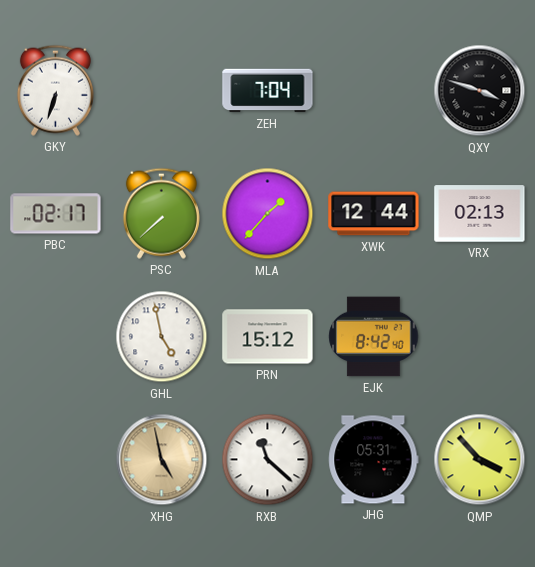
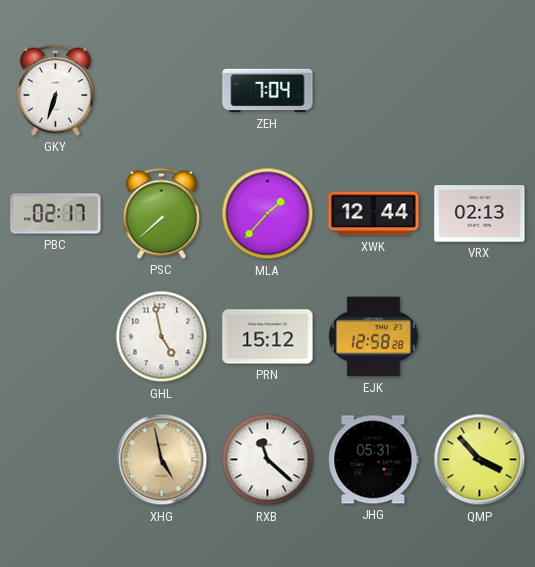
QXY: 3:48 -> none
EJK: 8:42 -> 12:58
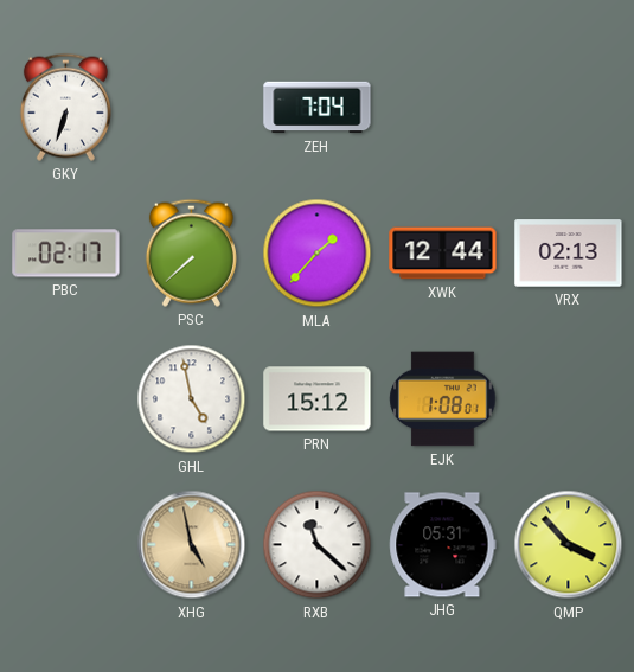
EJK: 12:58 -> 1:08
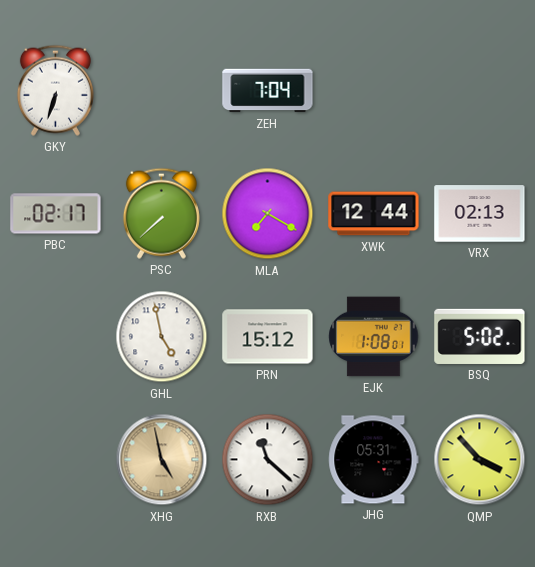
MLA: 1:37 -> 7:20
BSQ: none -> 5:02
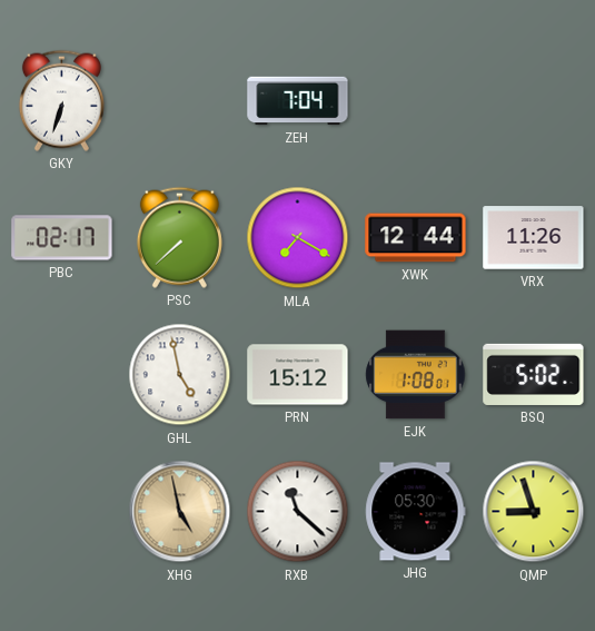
VRX: 02:13 -> 11:26
JHG: 05:31 -> 05:30
QMP: 3:53 -> 8:57
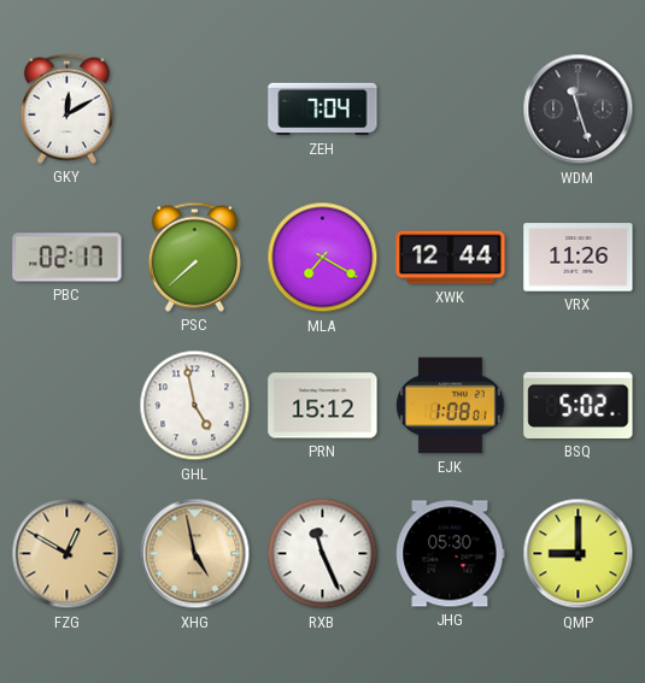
GKY: 6:33 -> 12:10
WDM: none -> 11:27
FZG: none -> 12:50
RXB: 11:22 -> 11:26
QMP: 8:57 -> 9:00
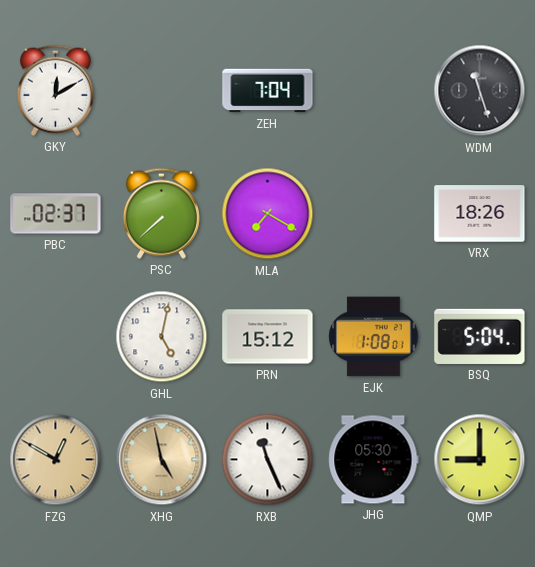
PBC: 02:17 -> 02:37
XWK: 12:44 -> none
VRX: 11:26 -> 18:26
GHL: 4:58 -> 5:02
BSQ: 5:02 -> 5:04
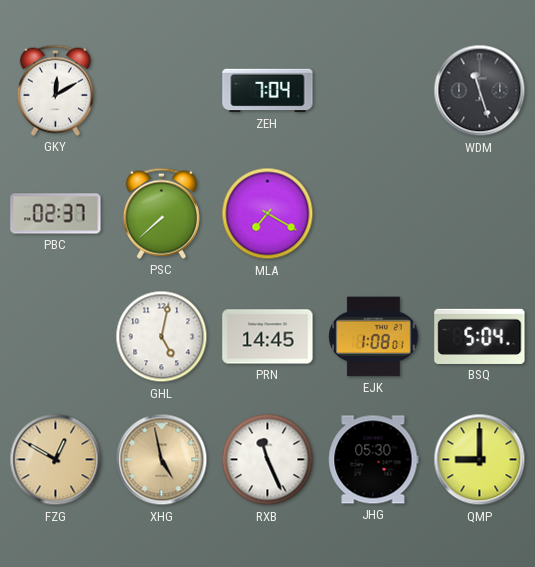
VRX: 18:26 -> none
PRN: 15:12 -> 14:45
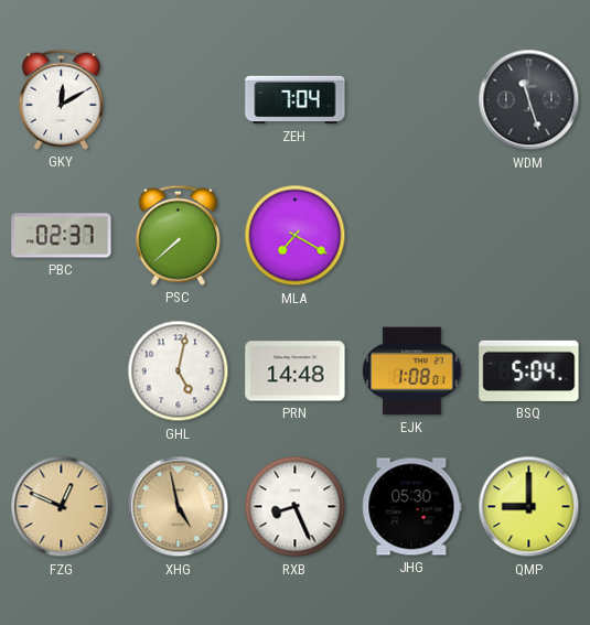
PRN: 14:45 -> 14:48
FZG: 12:50 -> 12:49
RXB: 11:26 -> 8:26
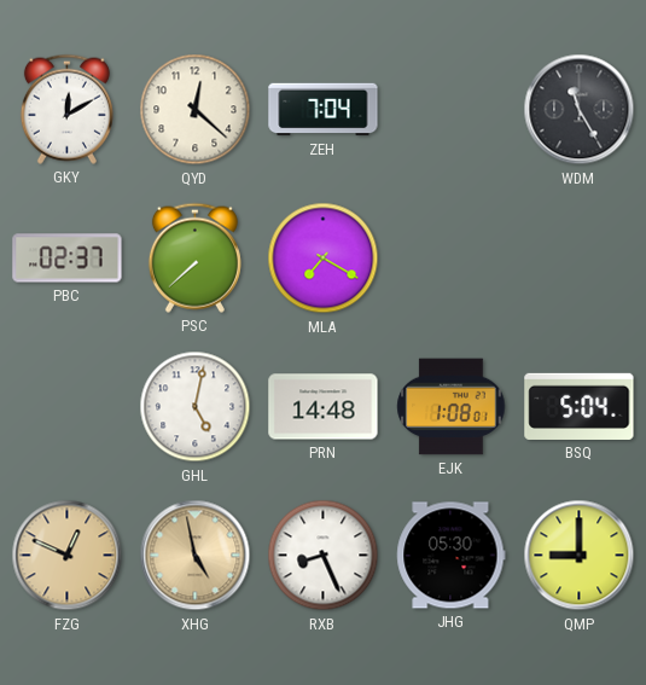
QYD: none -> 12:22
WDM: 11:27 -> 11:25
